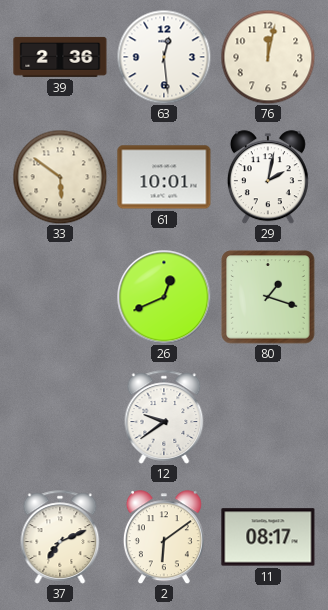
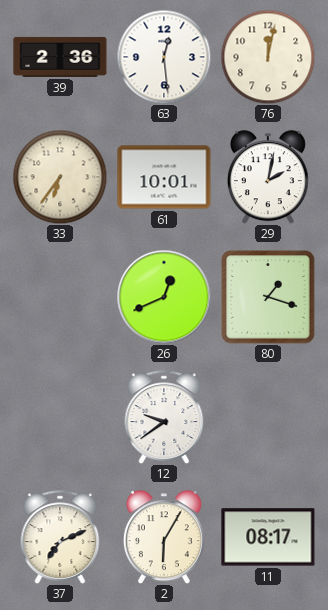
33: 5:51 -> 6:36
2: 6:09 -> 6:05
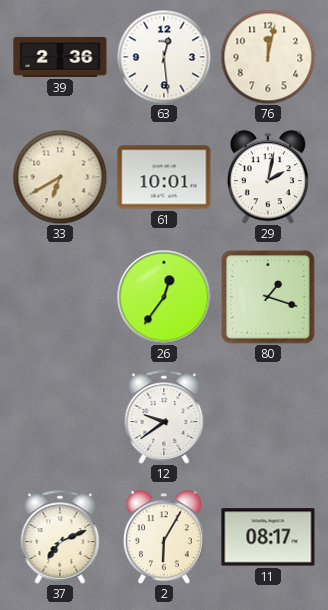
33: 6:36 -> 6:40
26: 12:41 -> 12:36
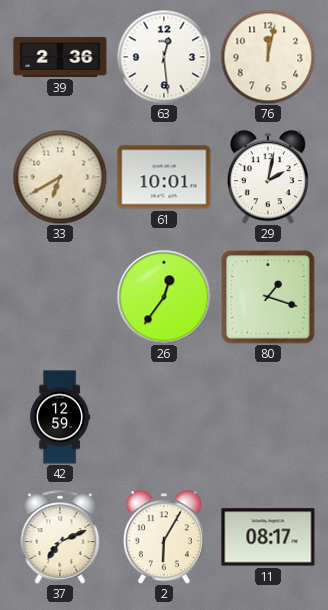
42: none -> 12:59
12: 9:39 -> none
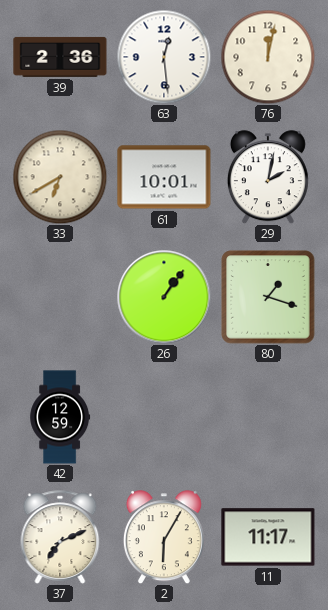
26: 12:36 -> 1:06
11: 08:17 -> 11:17
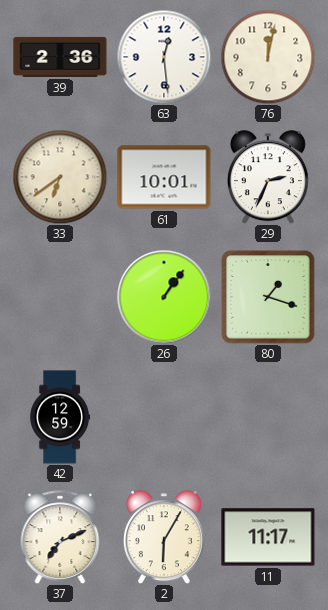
33: 6:40 -> 6:39
29: 2:02 -> 2:34
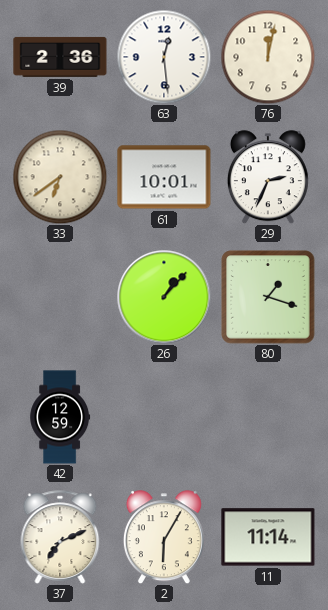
26: 1:06 -> 1:07
11: 11:17 -> 11:14
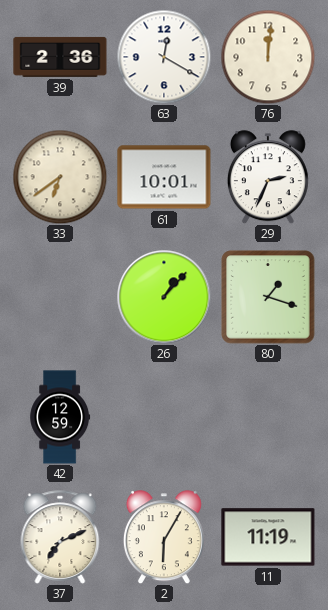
63: 12:29 -> 12:20
76: 12:02 -> 12:01
11: 11:14 -> 11:19
